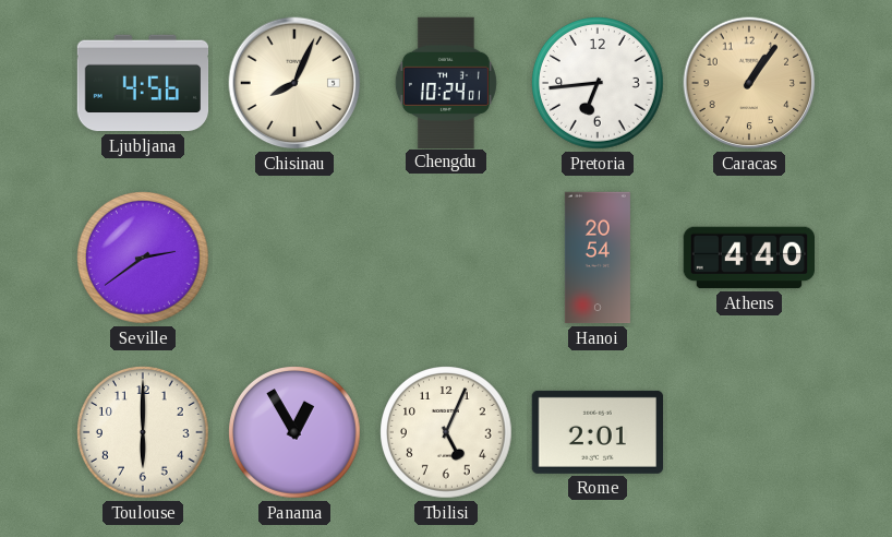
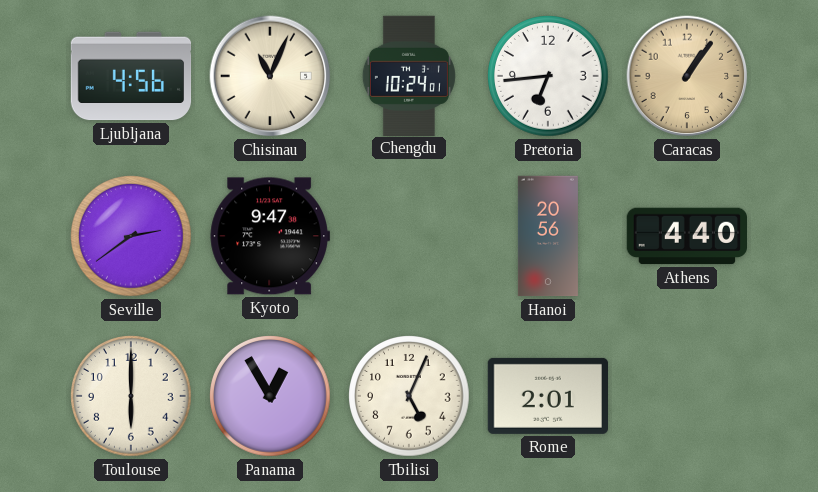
Chisinau: 8:04 -> 11:04
Kyoto: none -> 9:47
Hanoi: 20:54 -> 20:56
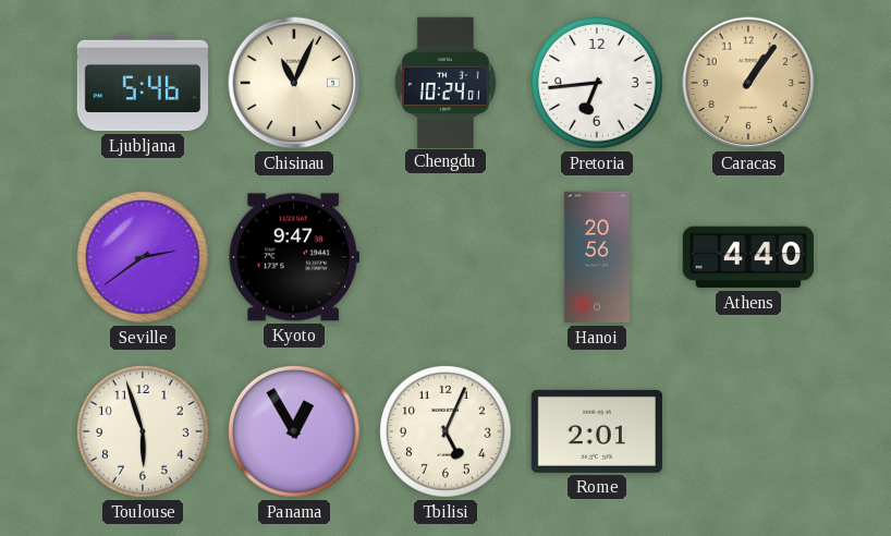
Ljubljana: 4:56 -> 5:46
Toulouse: 6:00 -> 5:57
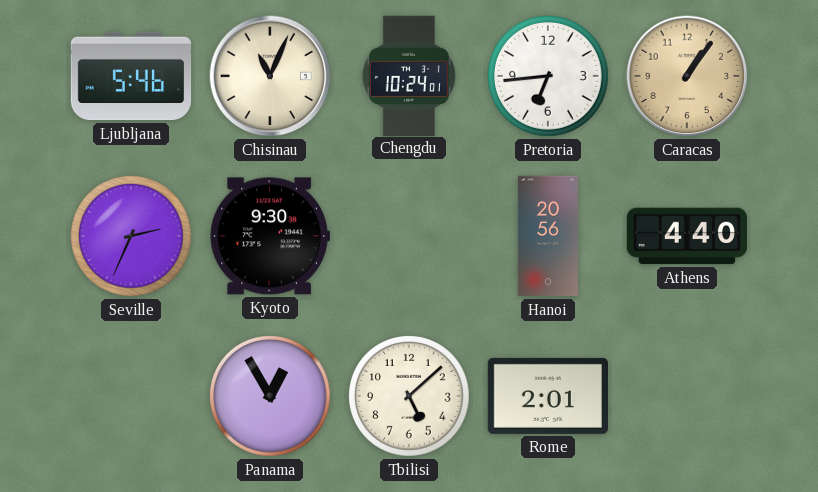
Seville: 2:39 -> 2:34
Kyoto: 9:47 -> 9:30
Toulouse: 5:57 -> none
Tbilisi: 5:04 -> 5:08
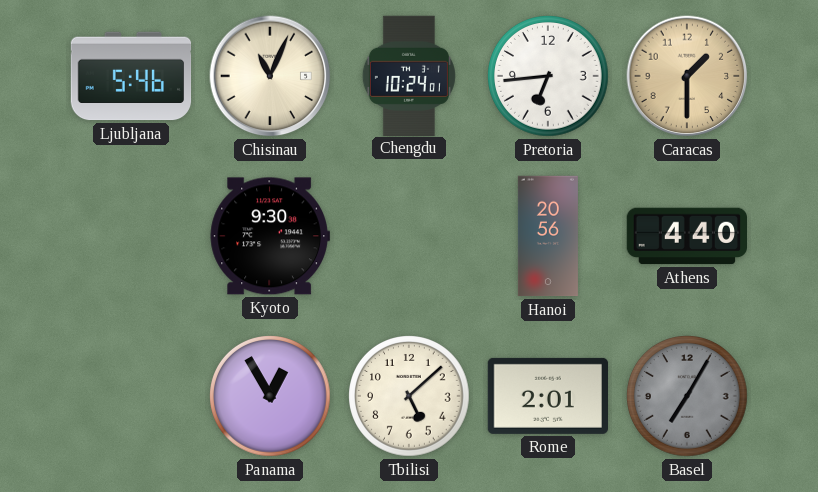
Caracas: 1:06 -> 1:30
Seville: 2:34 -> none
Basel: none -> 7:05
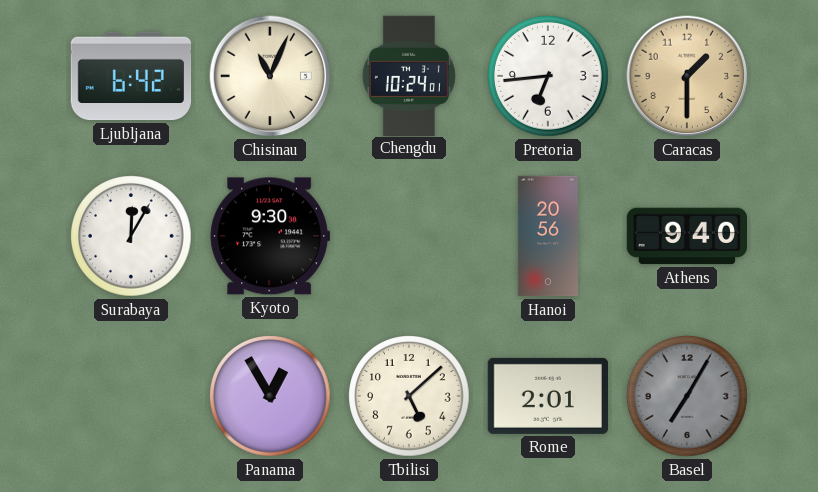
Ljubljana: 5:46 -> 6:42
Surabaya: none -> 12:05
Athens: 4:40 -> 9:40
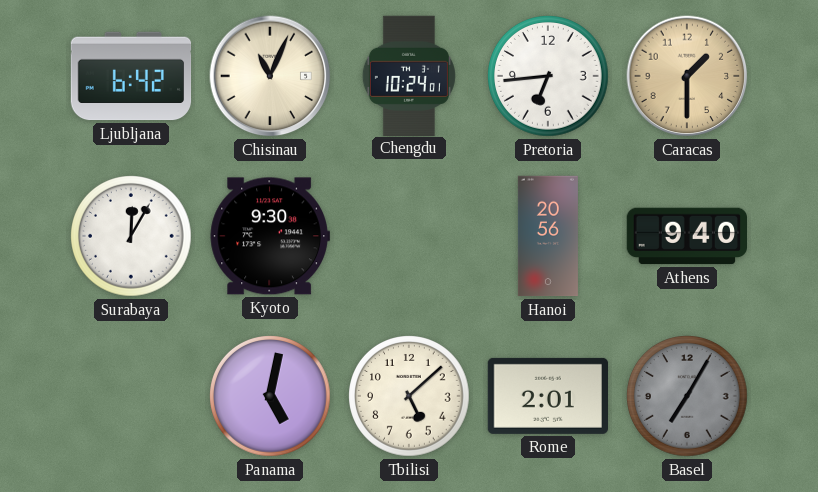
Panama: 12:55 -> 5:02
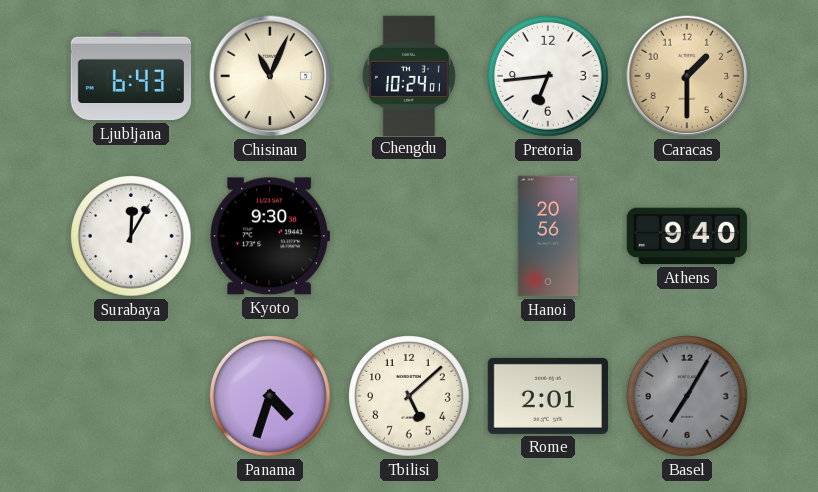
Ljubljana: 6:42 -> 6:43
Panama: 5:02 -> 4:33
